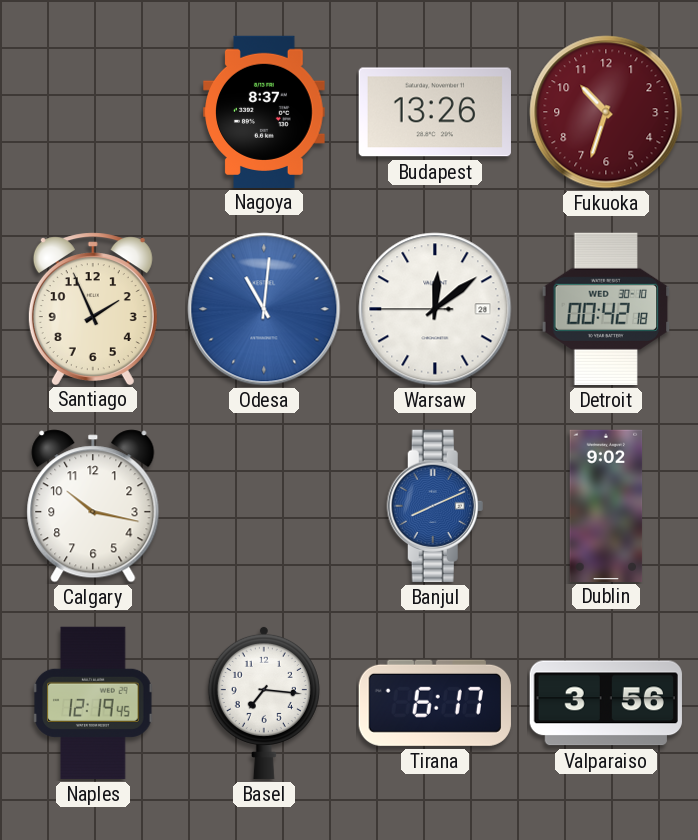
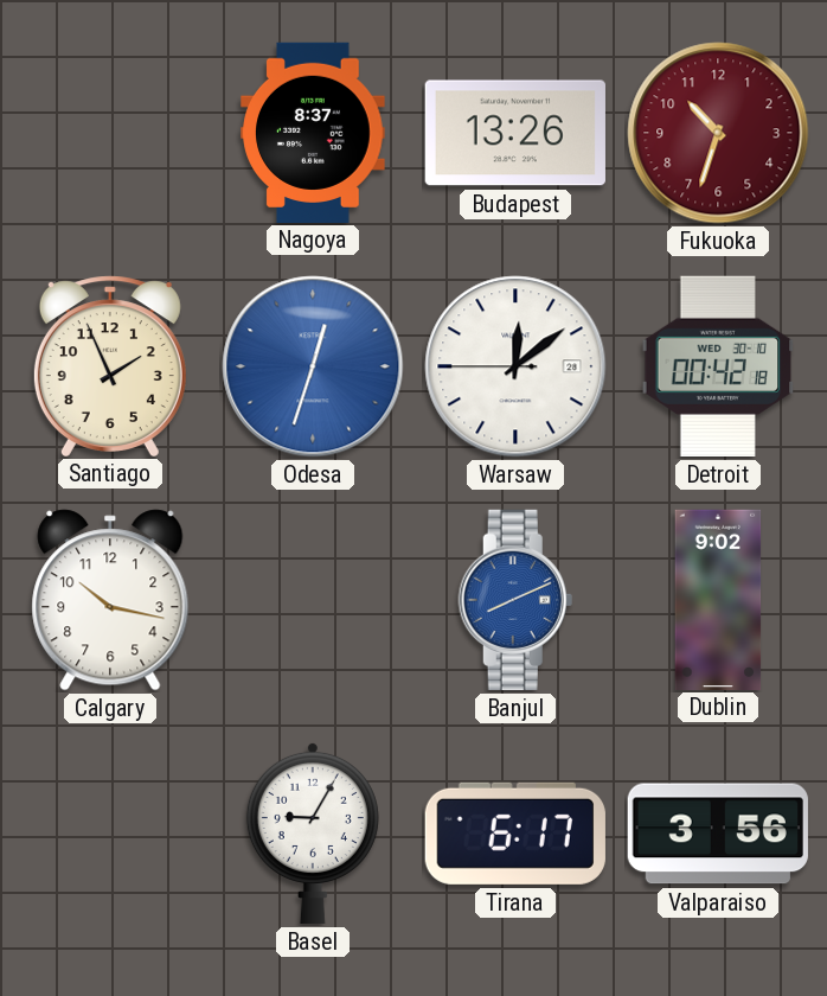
Odesa: 11:01 -> 12:33
Naples: 12:19 -> none
Basel: 7:16 -> 9:05
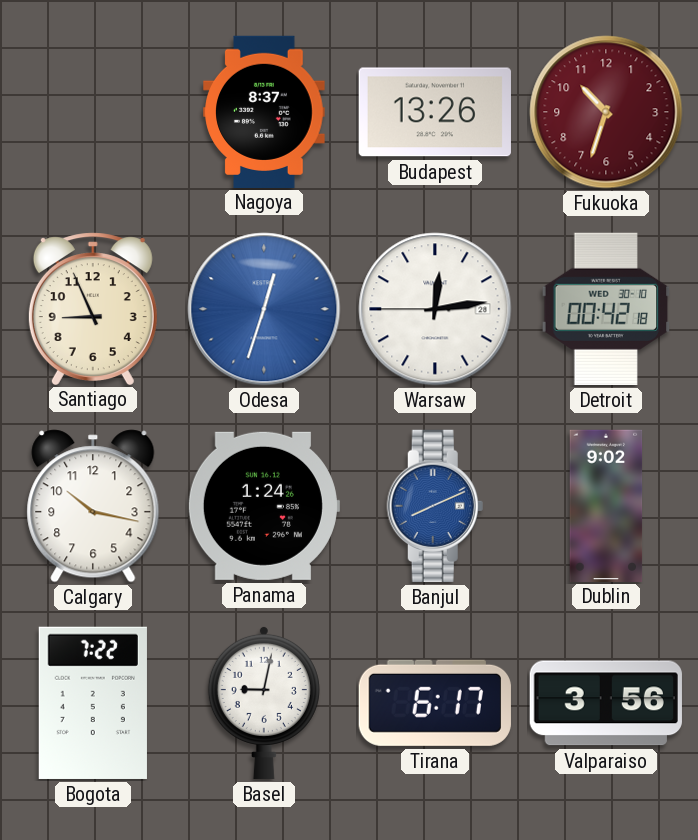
Santiago: 1:56 -> 8:56
Warsaw: 12:08 -> 12:13
Panama: none -> 1:24
Bogota: none -> 7:22
Basel: 9:05 -> 9:02
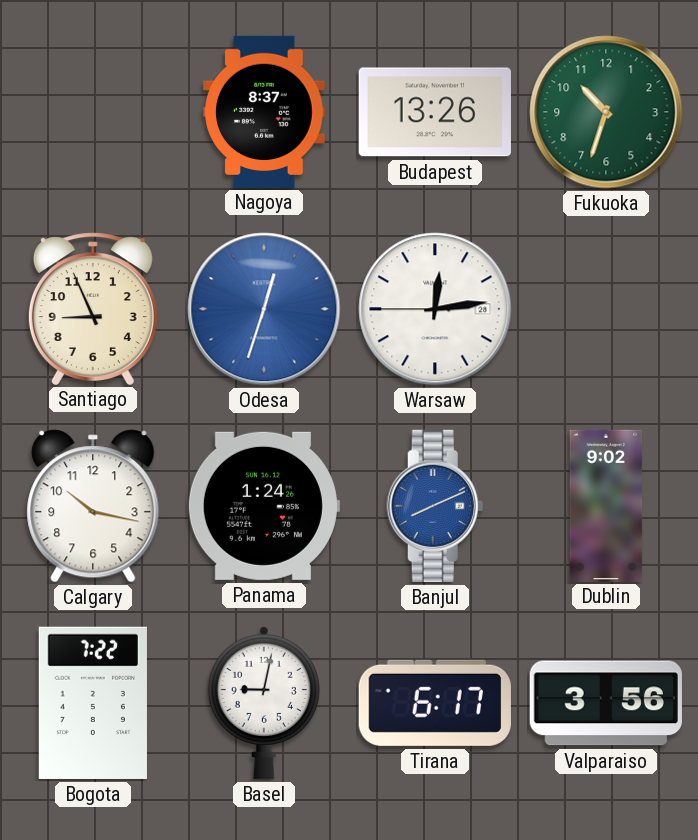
Fukuoka dial: burgundy -> green
Detroit: 00:42 -> none
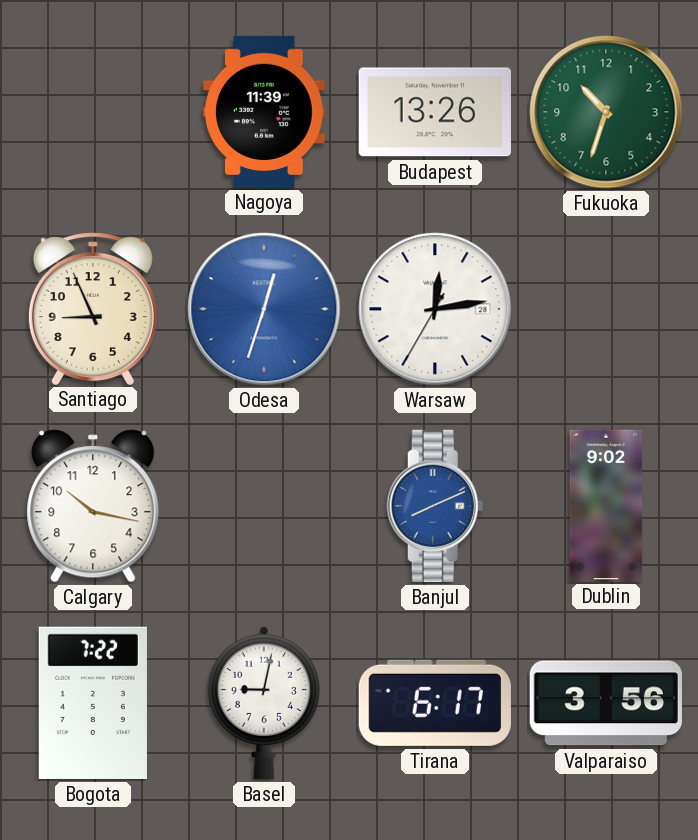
Nagoya: 8:37 -> 11:39
Warsaw: 12:13:45 -> 12:13:35
Panama: 1:24 -> none
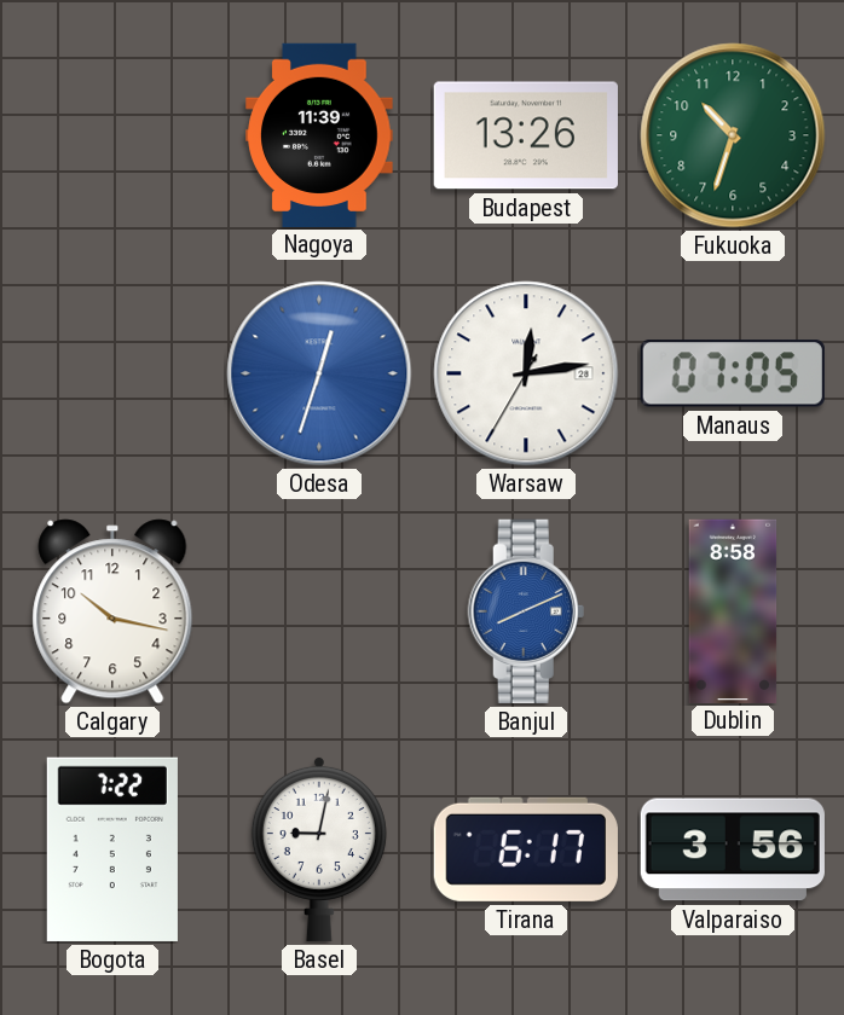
Santiago: 8:56 -> none
Manaus: none -> 07:05
Dublin: 9:02 -> 8:58
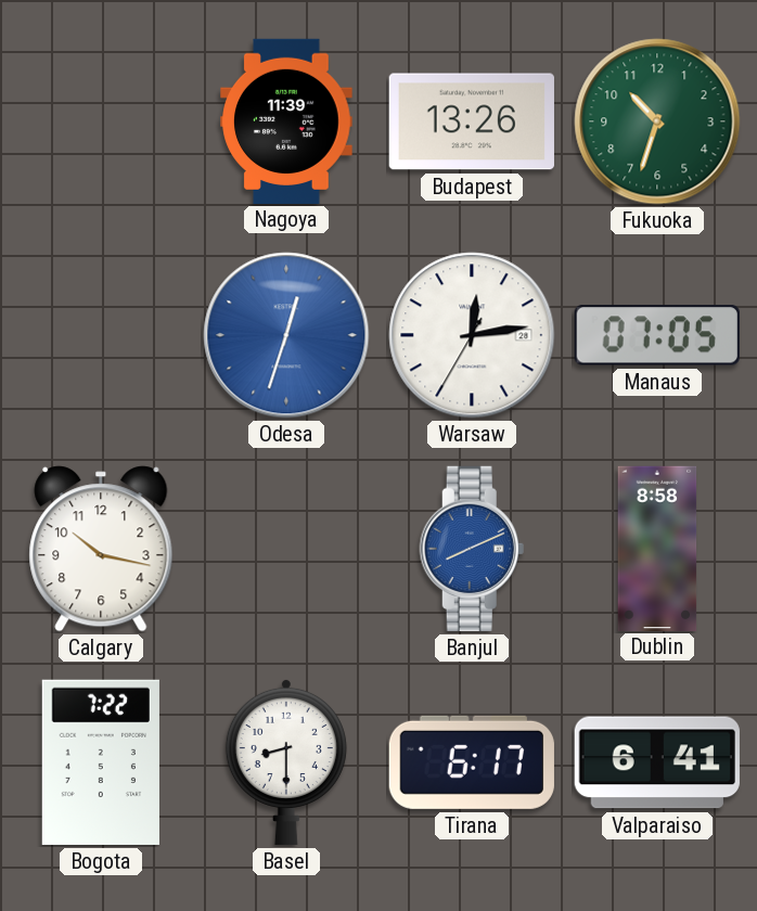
Basel: 9:02 -> 8:30
Valparaiso: 3:56 -> 6:41
